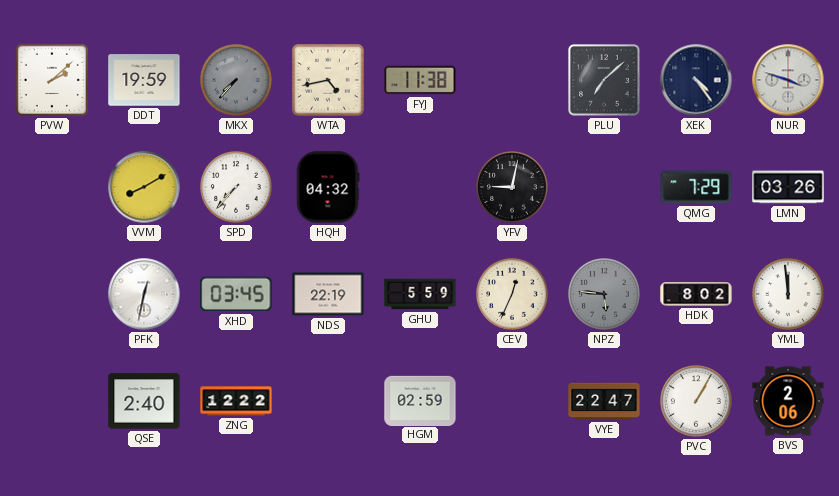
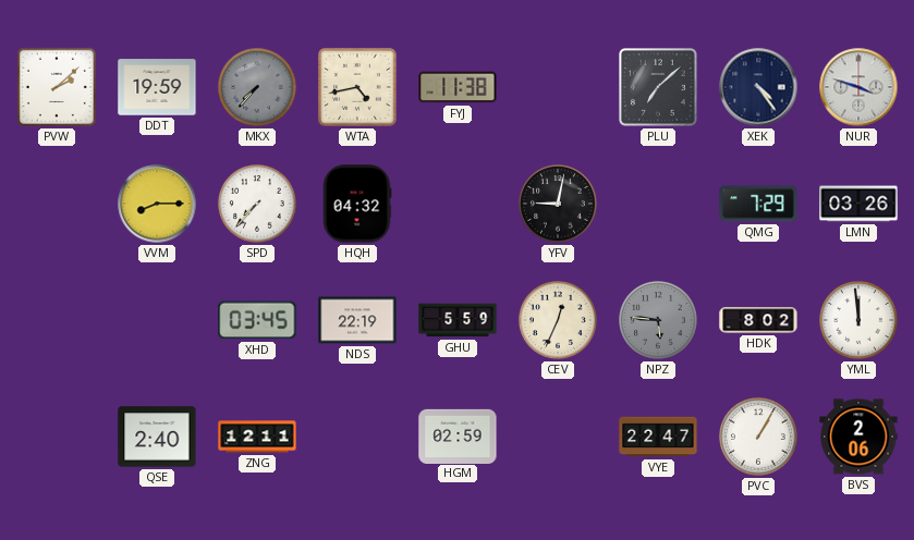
VVM: 8:10 -> 8:15
PFK: 12:32 -> none
ZNG: 12:22 -> 12:11
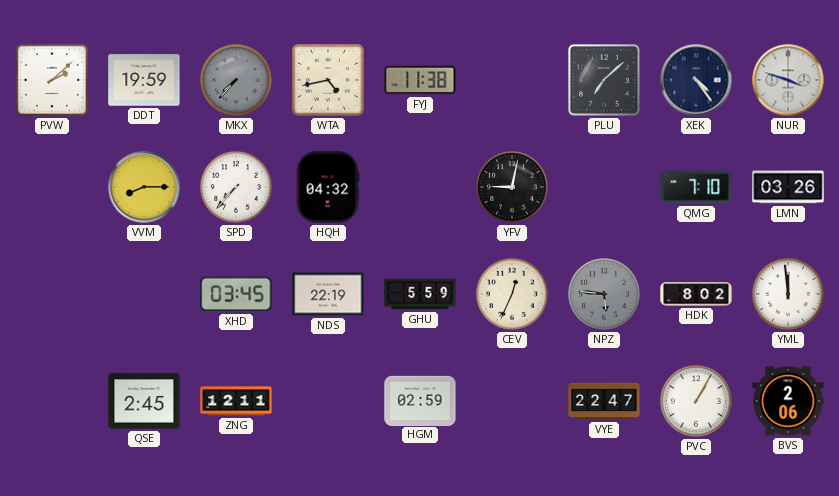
QMG: 7:29 -> 7:10
QSE: 2:40 -> 2:45
